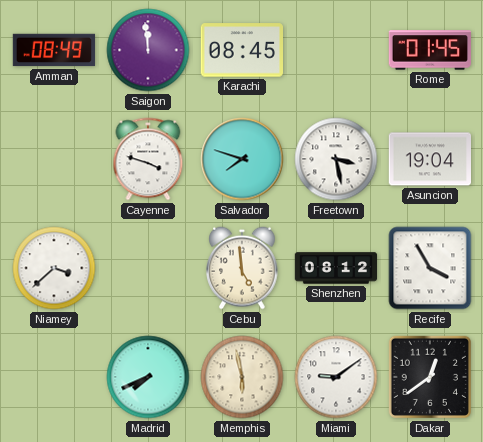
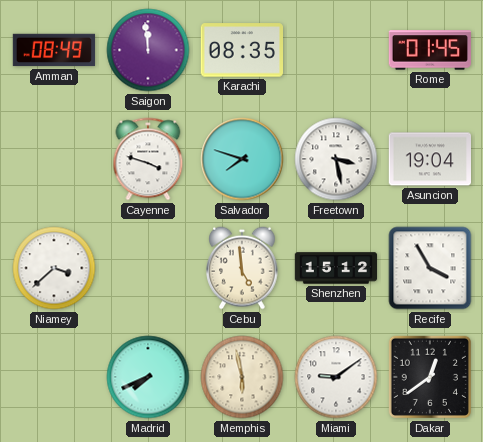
Karachi: 08:45 -> 08:35
Shenzhen: 08:12 -> 15:12
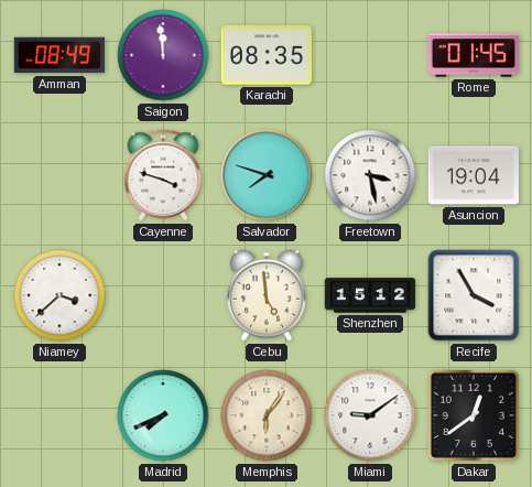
Memphis: 5:58 -> 6:06
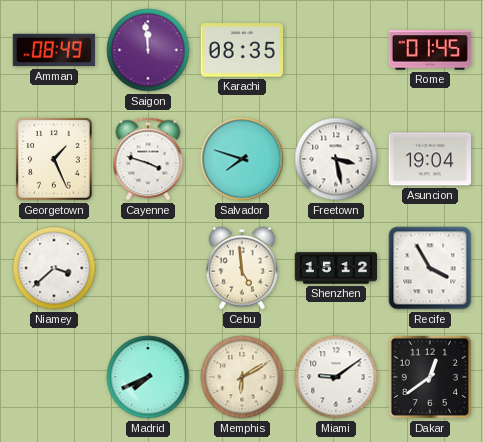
Georgetown: none -> 1:26
Memphis: 6:06 -> 6:10
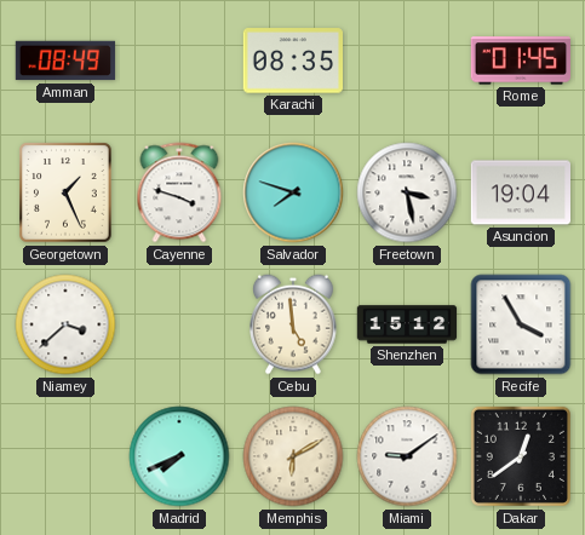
Saigon: 11:59 -> none
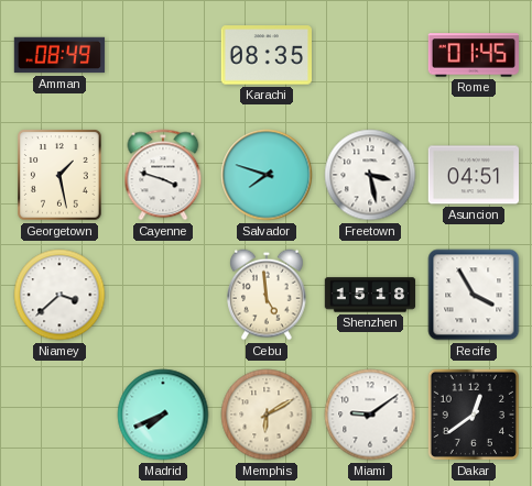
Georgetown: 1:26 -> 1:28
Asuncion: 19:04 -> 04:51
Shenzhen: 15:12 -> 15:18
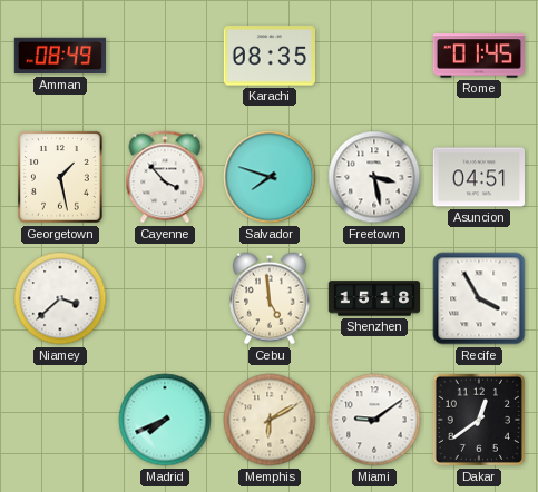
Cayenne: 3:48 -> 3:53
